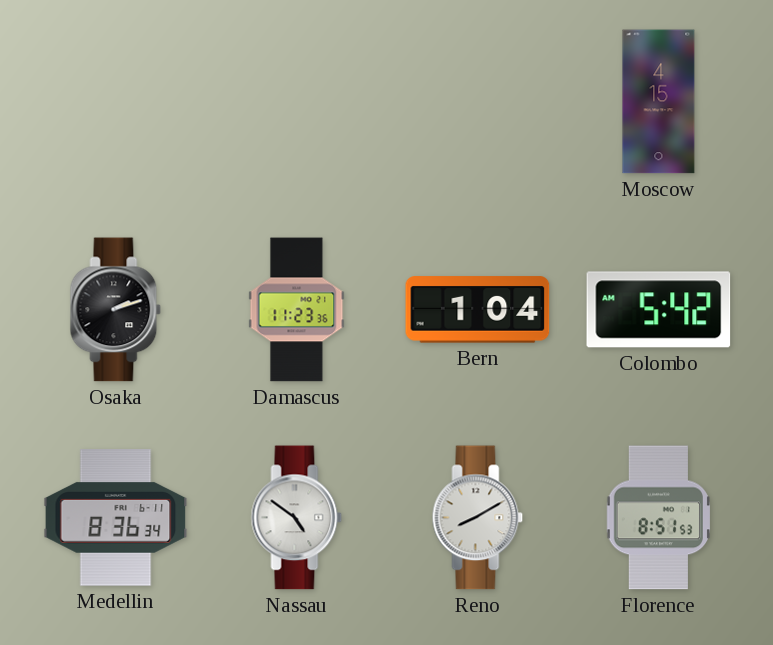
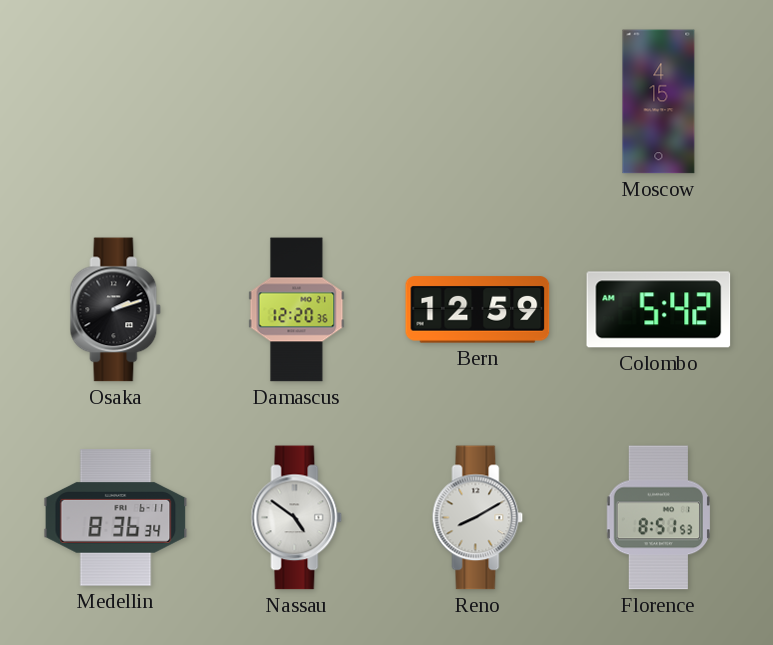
Damascus: 11:23 -> 12:20
Bern: 1:04 -> 12:59
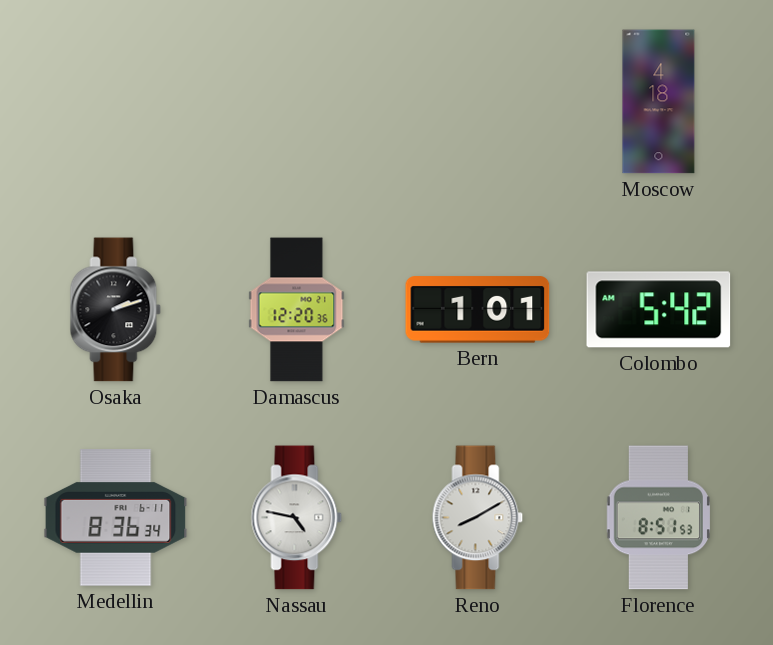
Moscow: 4:15 -> 4:18
Bern: 12:59 -> 1:01
Nassau: 4:51 -> 4:47
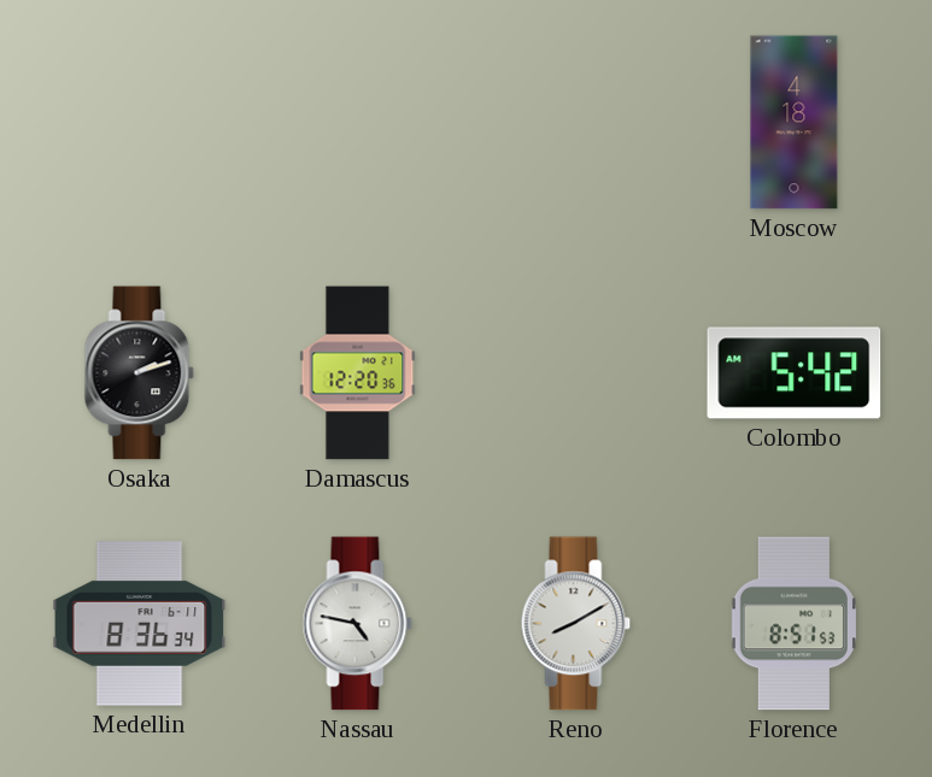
Bern: 1:01 -> none
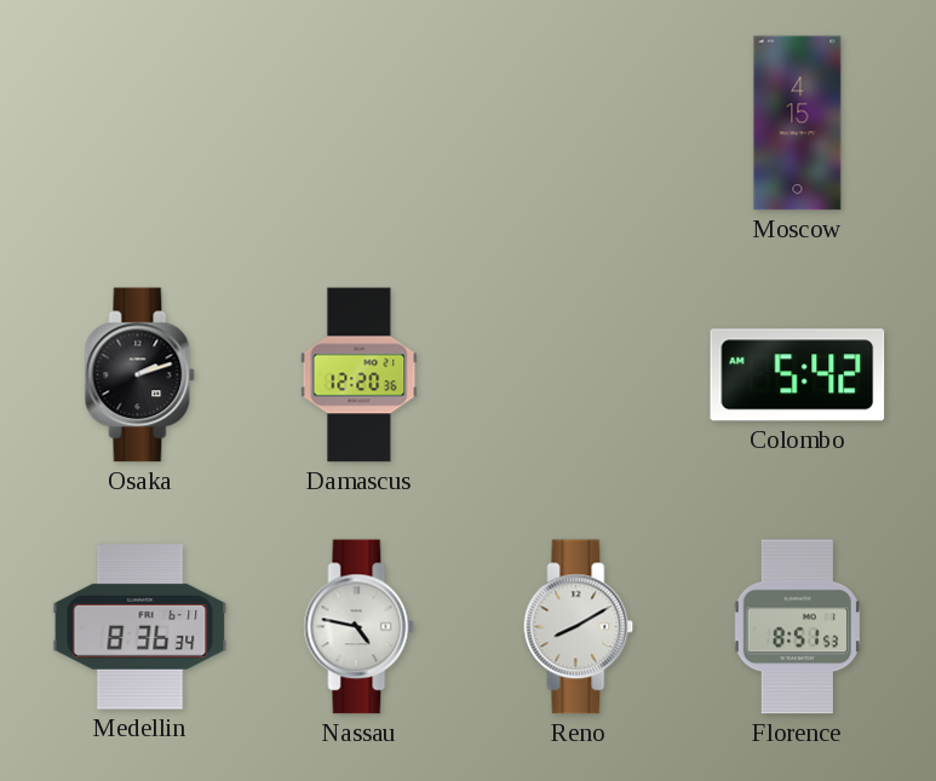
Moscow: 4:18 -> 4:15
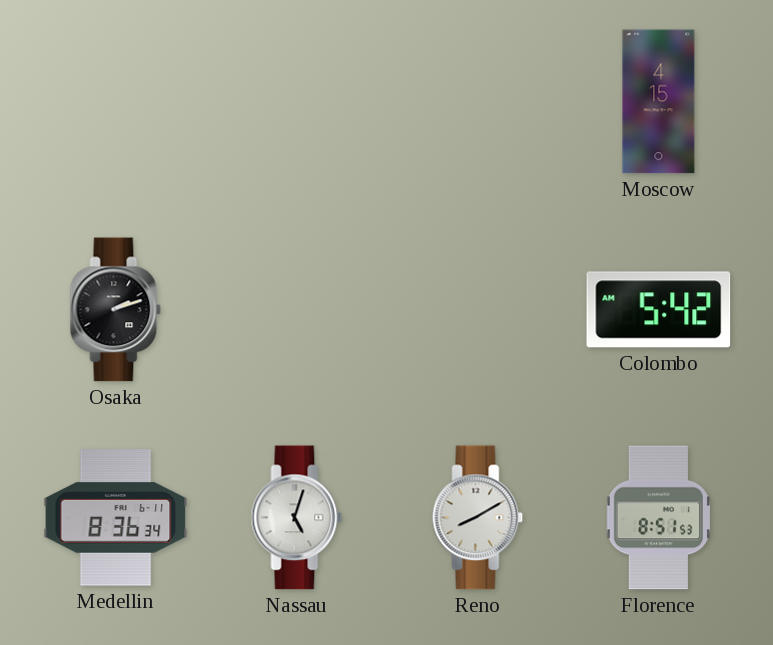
Damascus: 12:20 -> none
Nassau: 4:47 -> 5:03
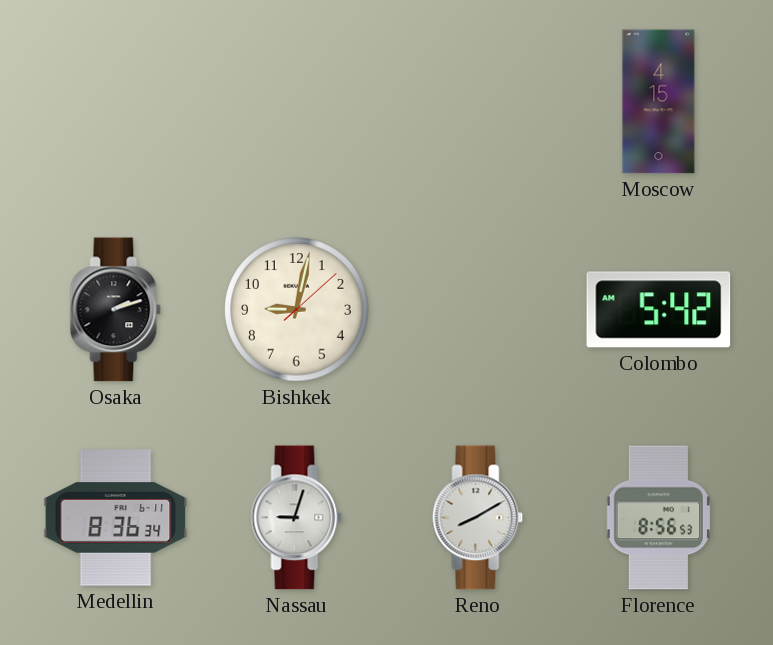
Bishkek: none -> 9:02
Nassau: 5:03 -> 9:03
Florence: 8:51 -> 8:56
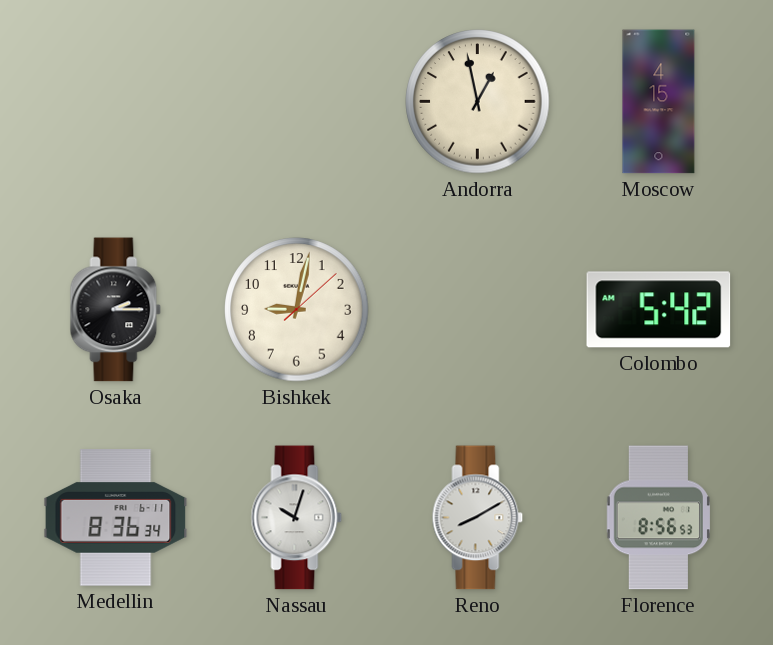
Andorra: none -> 12:58
Osaka: 2:12 -> 2:15
Nassau: 9:03 -> 10:03
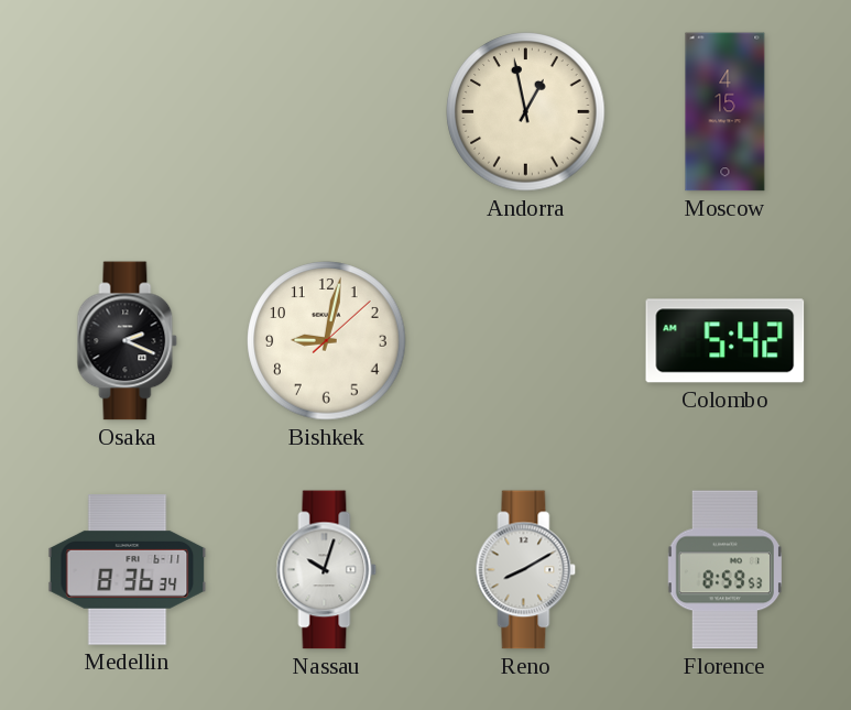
Osaka: 2:15 -> 2:19
Florence: 8:56 -> 8:59
